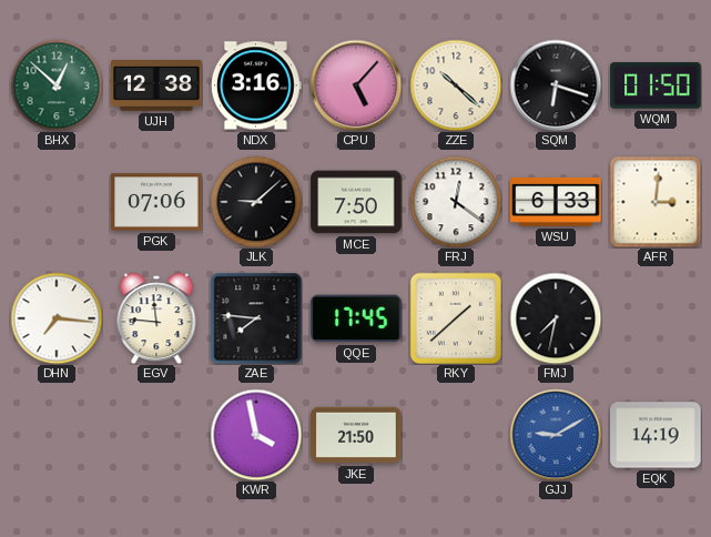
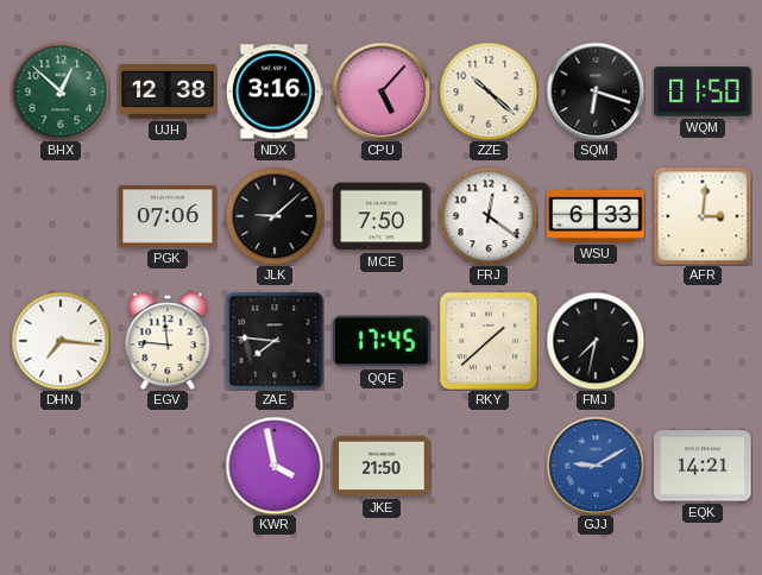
EQK: 14:19 -> 14:21
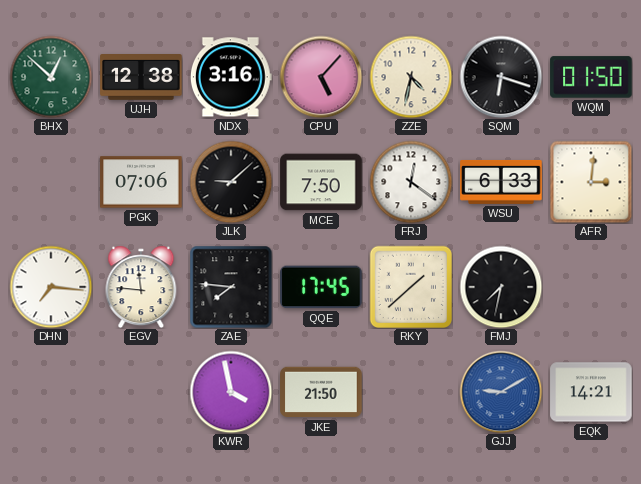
ZZE: 10:22 -> 4:32
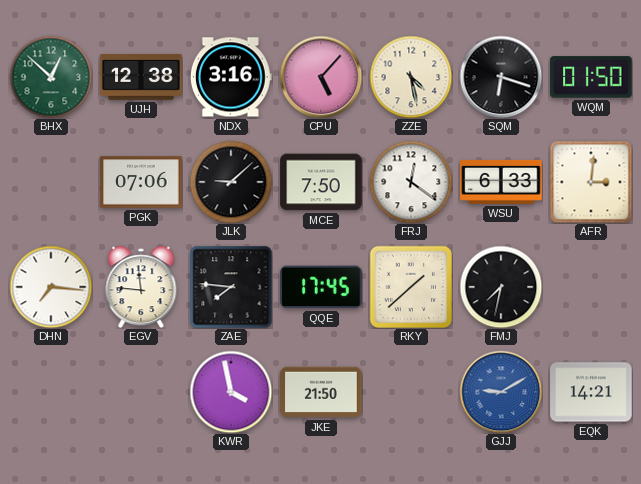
ZZE: 4:32 -> 4:28
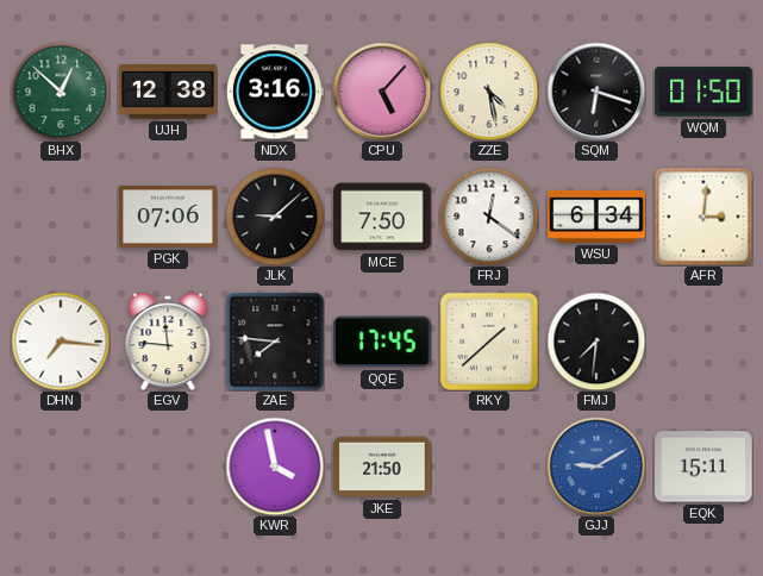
WSU: 6:33 -> 6:34
FMJ: 7:32 -> 7:31
EQK: 14:21 -> 15:11
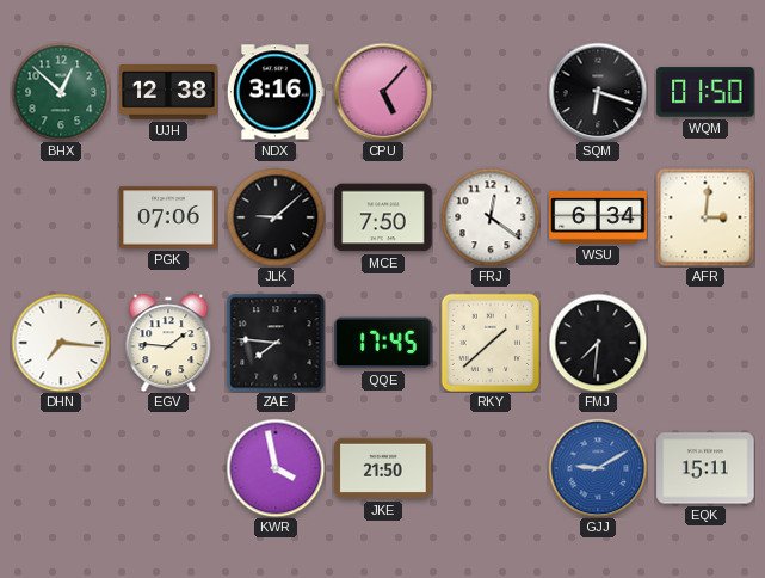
ZZE: 4:28 -> none
EGV: 11:46 -> 1:46
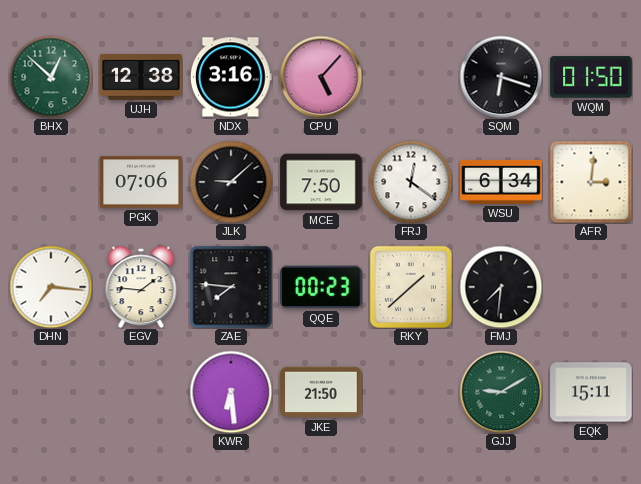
QQE: 17:45 -> 00:23
KWR: 3:58 -> 6:29
GJJ dial: blue -> green
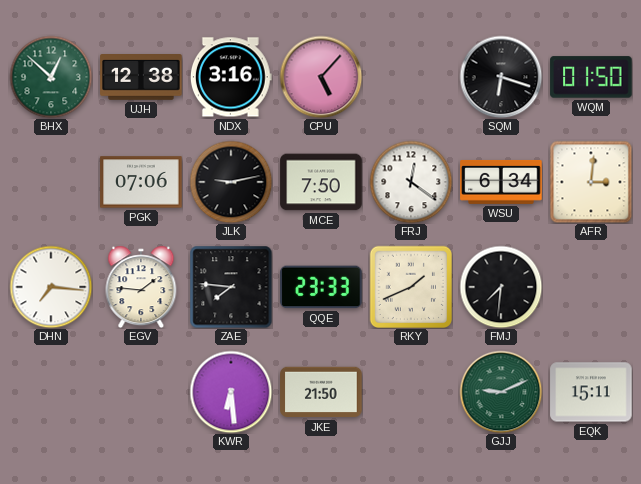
JLK: 9:08 -> 9:13
QQE: 00:23 -> 23:33
RKY: 1:38 -> 1:41
GJJ: 9:10 -> 9:11
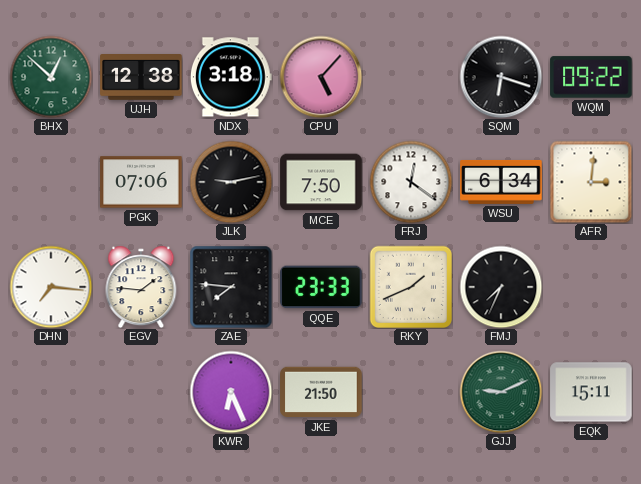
NDX: 3:16 -> 3:18
WQM: 01:50 -> 09:22
FMJ: 7:31 -> 7:34
KWR: 6:29 -> 6:26
